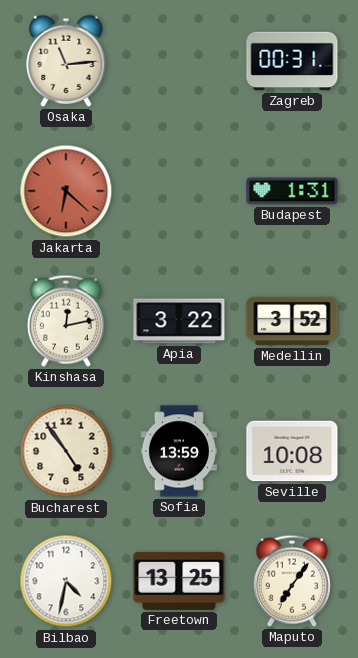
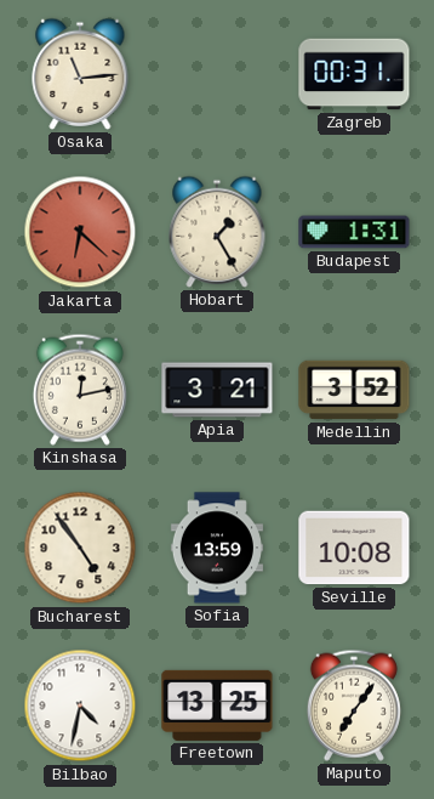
Hobart: none -> 1:25
Apia: 3:22 -> 3:21
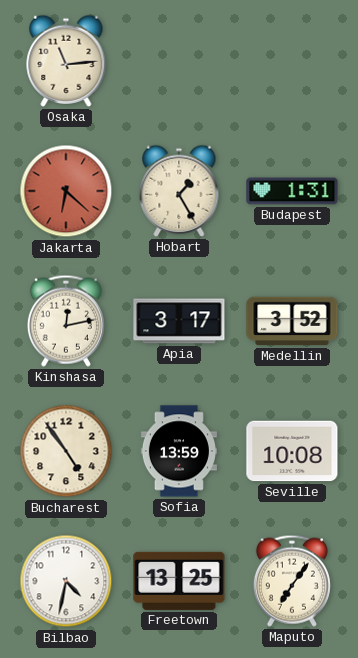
Zagreb: 00:31 -> none
Apia: 3:21 -> 3:17
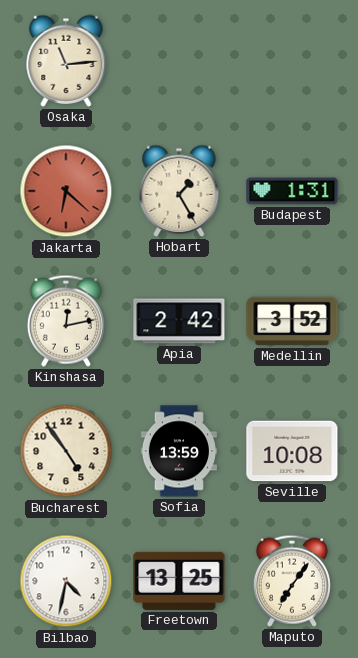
Apia: 3:17 -> 2:42
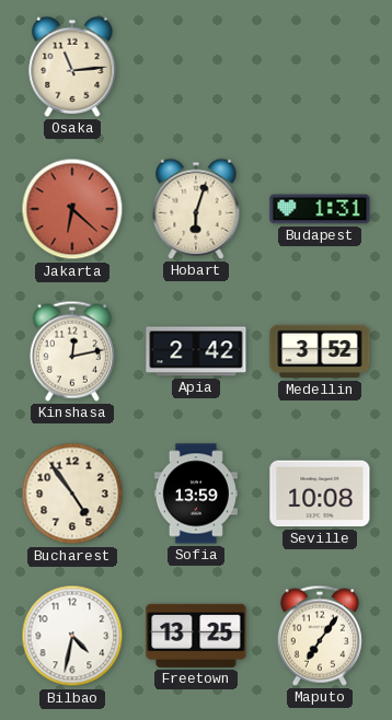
Hobart: 1:25 -> 6:03
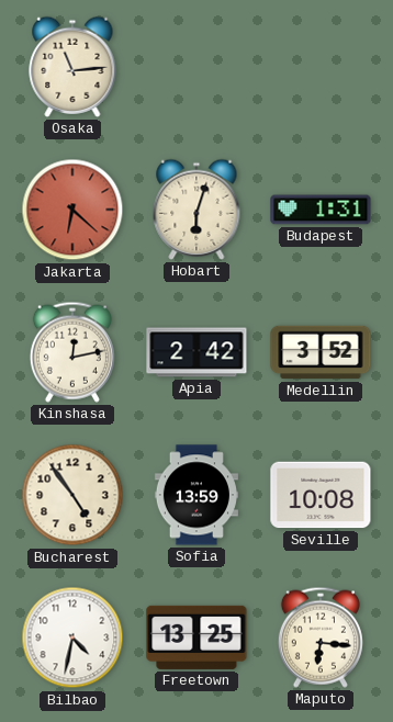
Maputo: 7:06 -> 6:16
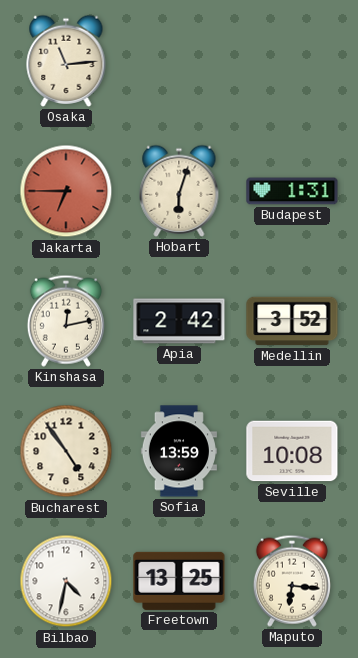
Jakarta: 6:22 -> 6:45
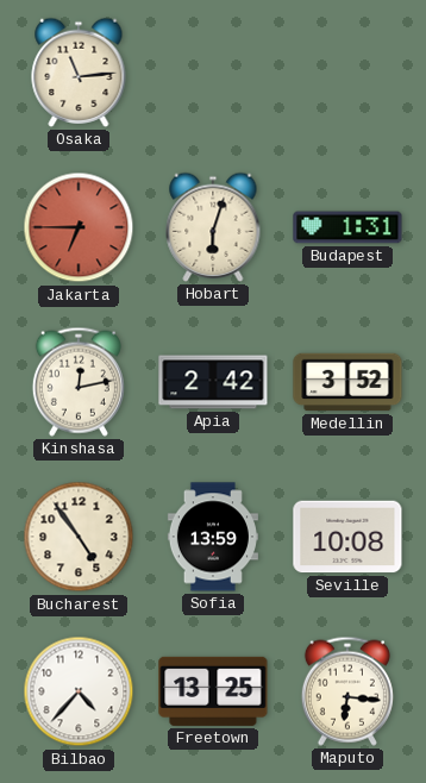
Bilbao: 4:32 -> 4:37
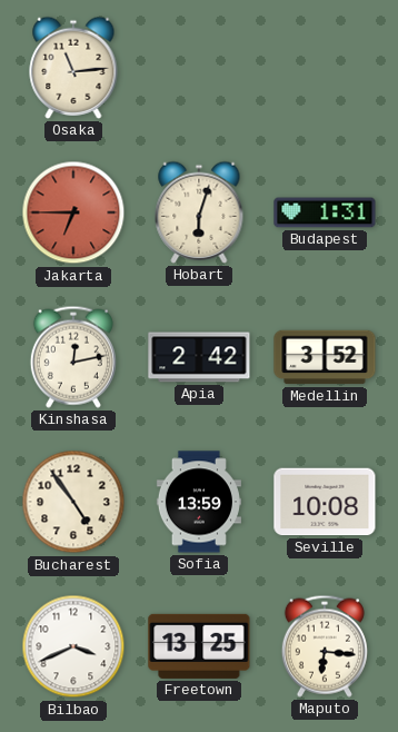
Bilbao: 4:37 -> 3:41
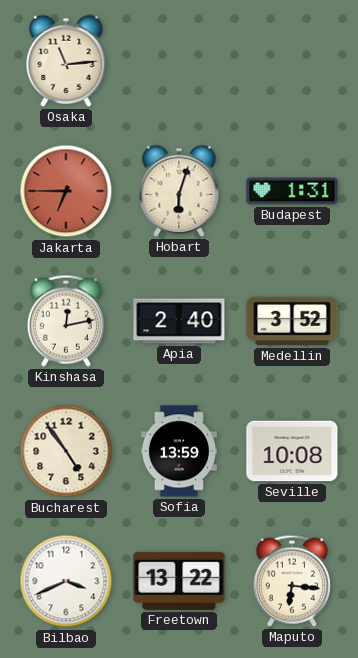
Apia: 2:42 -> 2:40
Freetown: 13:25 -> 13:22
